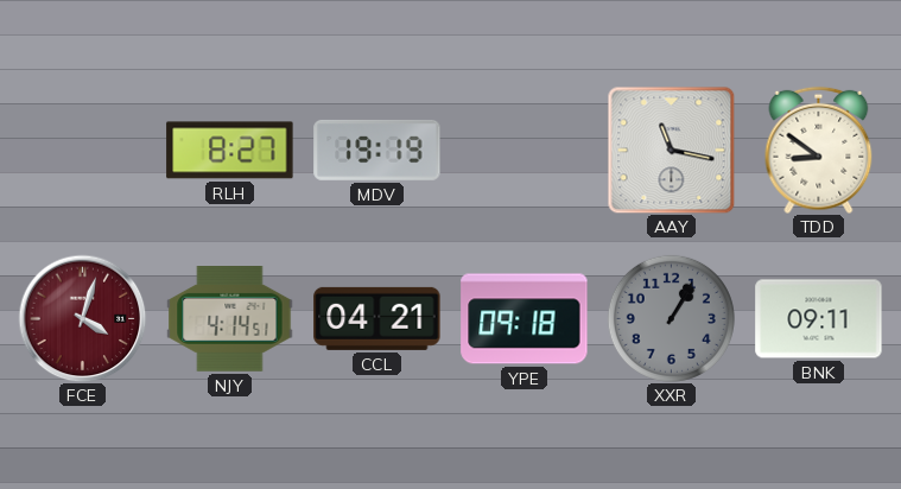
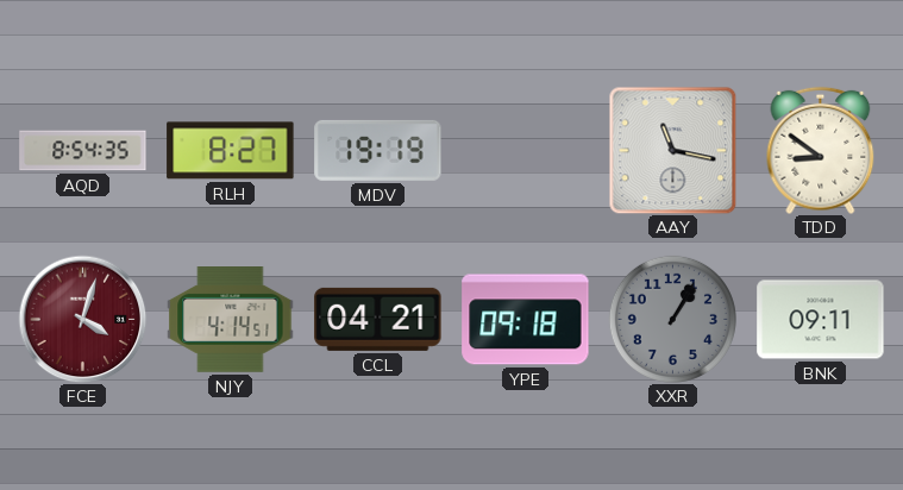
AQD: none -> 8:54
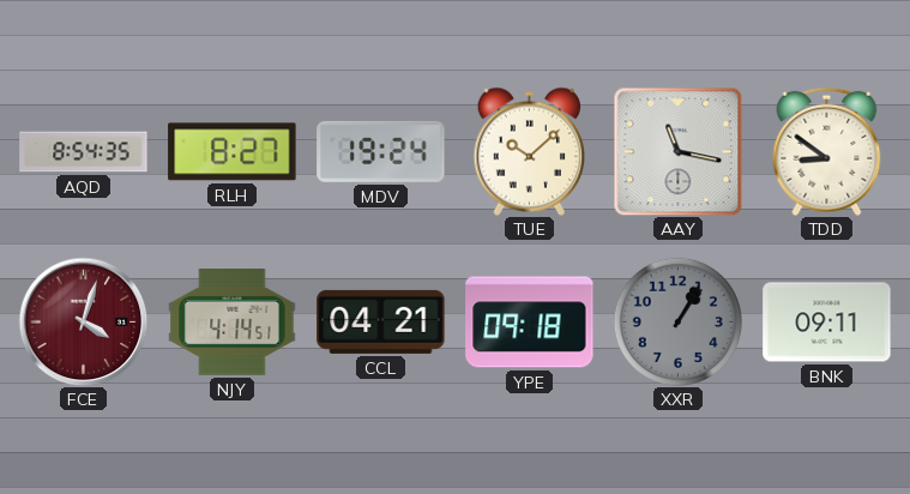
MDV: 19:19 -> 19:24
TUE: none -> 10:08
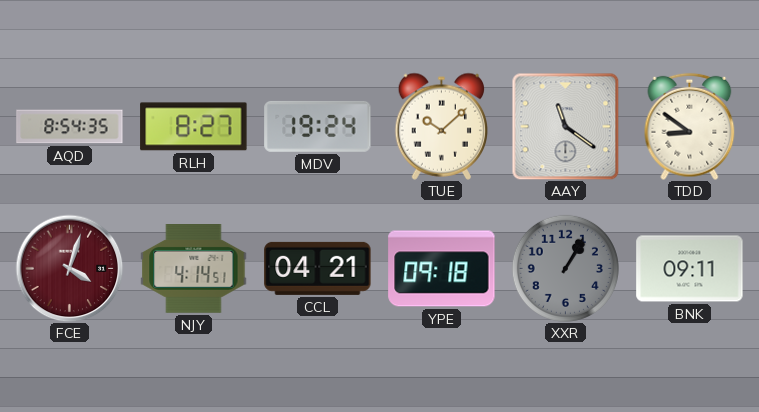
AAY: 11:17 -> 11:21
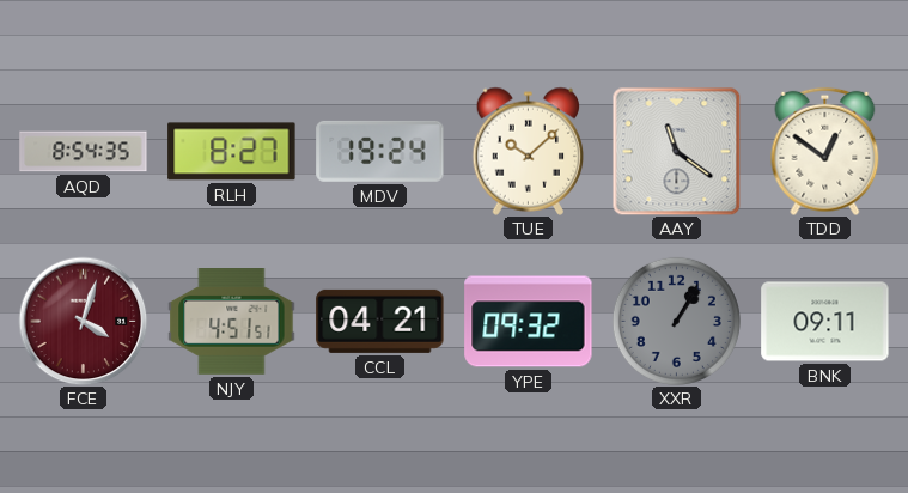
TDD: 8:51 -> 12:51
NJY: 4:14 -> 4:51
YPE: 09:18 -> 09:32
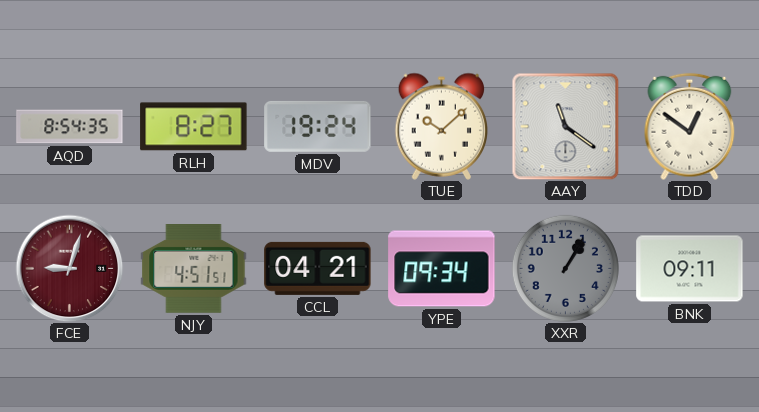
FCE: 4:03 -> 9:03
YPE: 09:32 -> 09:34
